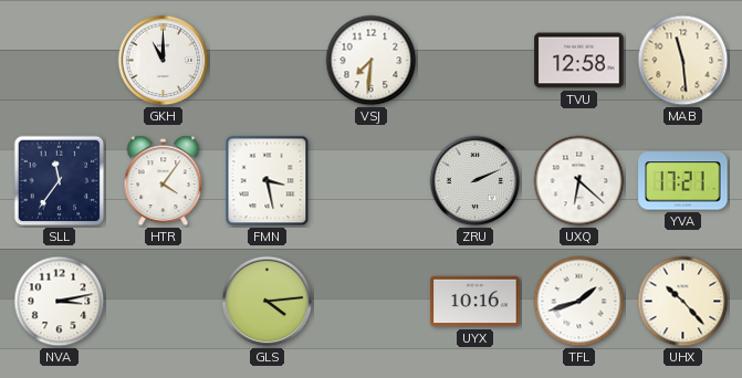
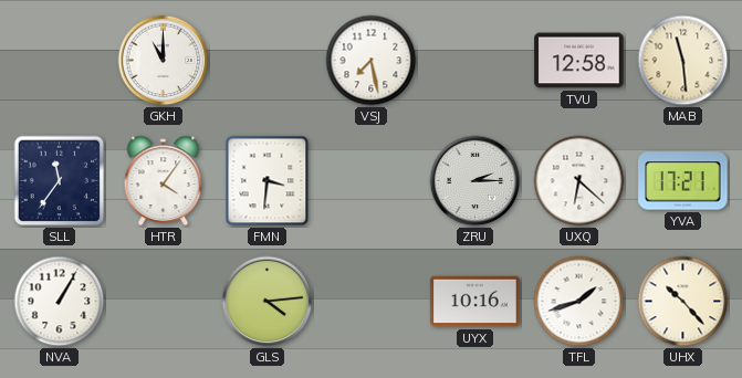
VSJ: 7:31 -> 7:28
FMN: 3:28 -> 3:31
ZRU: 2:11 -> 2:15
NVA: 3:13 -> 1:05
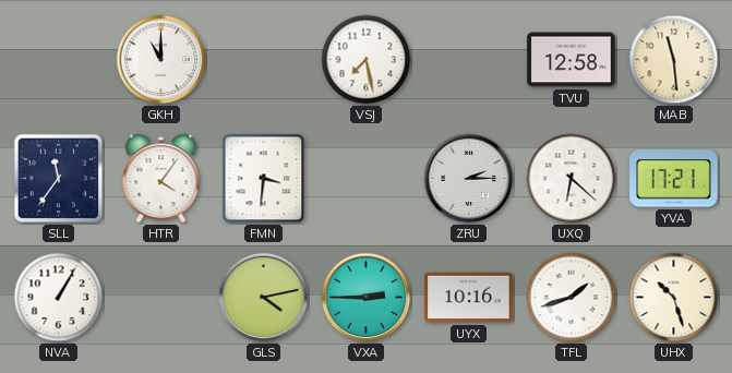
GLS: 4:14 -> 4:13
VXA: none -> 2:45
UHX: 10:23 -> 10:27
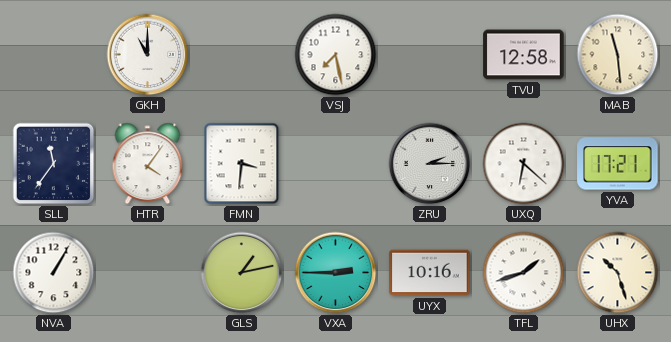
GLS: 4:13 -> 1:13
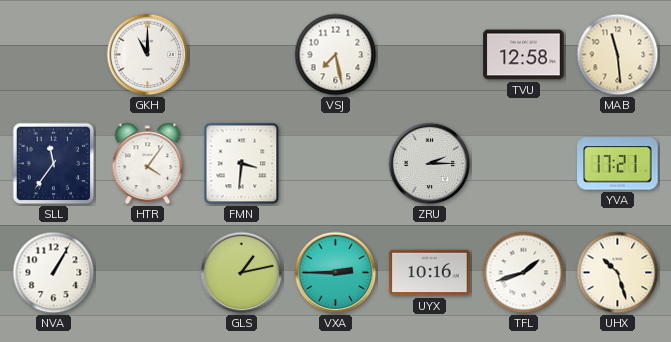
UXQ: 6:22 -> none
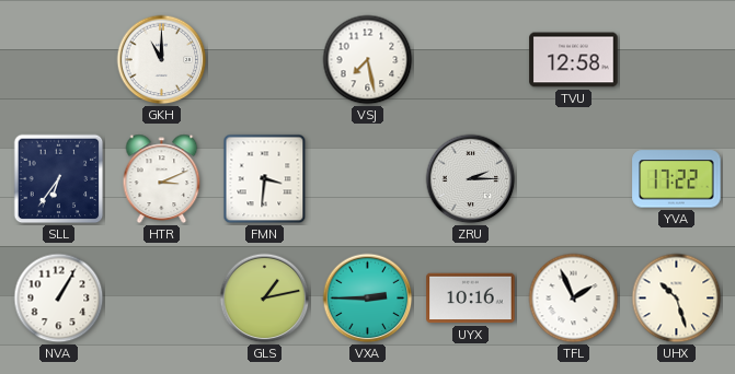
MAB: 11:29 -> none
SLL: 11:36 -> 6:36
HTR: 4:06 -> 3:11
YVA: 17:21 -> 17:22
TFL: 1:42 -> 1:56
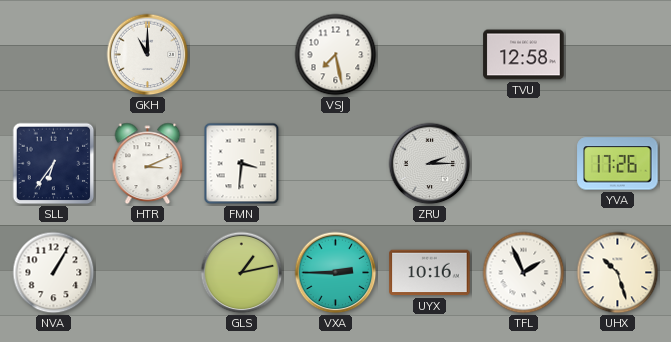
YVA: 17:22 -> 17:26
